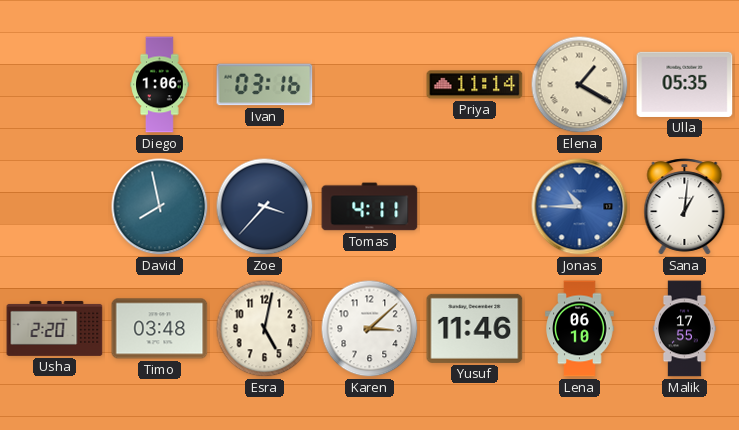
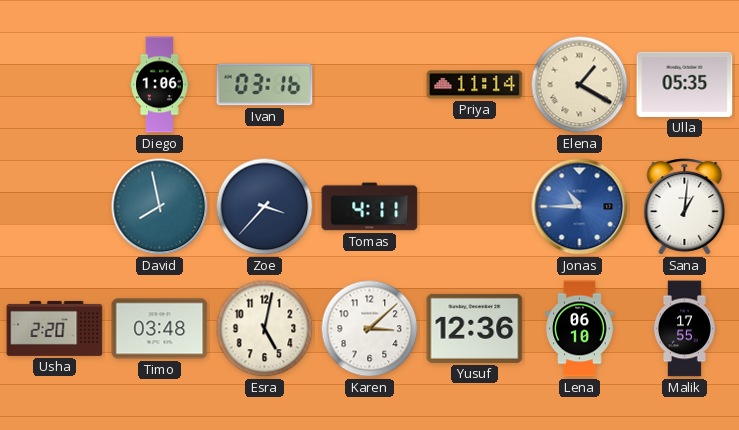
Yusuf: 11:46 -> 12:36
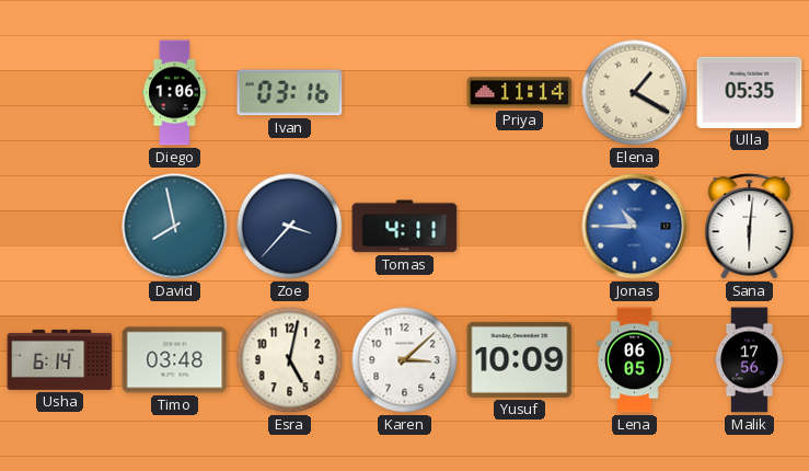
Sana: 1:01 -> 6:01
Usha: 2:20 -> 6:14
Yusuf: 12:36 -> 10:09
Lena: 06:10 -> 06:05
Malik: 17:55 -> 17:56
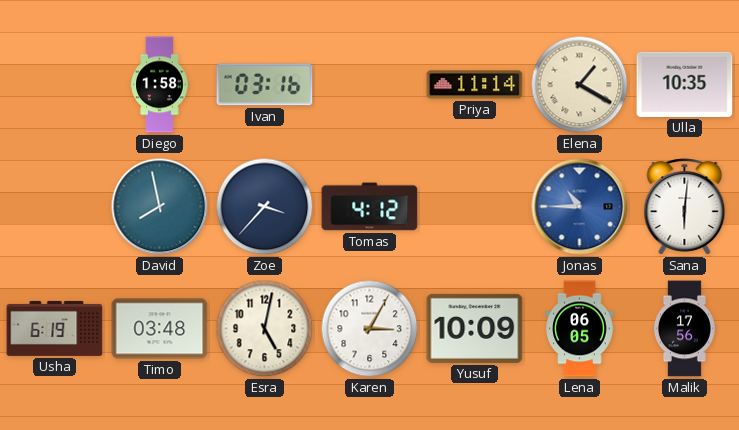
Diego: 1:06 -> 1:58
Ulla: 05:35 -> 10:35
Tomas: 4:11 -> 4:12
Usha: 6:14 -> 6:19
Karen: 3:08 -> 3:05
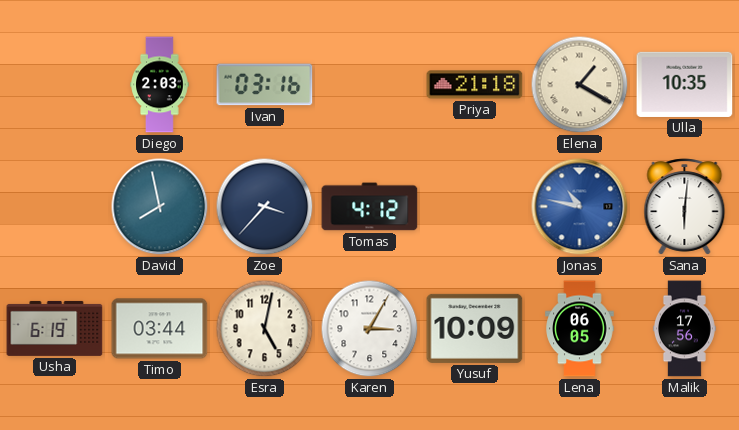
Diego: 1:58 -> 2:03
Priya: 11:14 -> 21:18
Jonas: 10:45 -> 10:47
Timo: 03:48 -> 03:44
